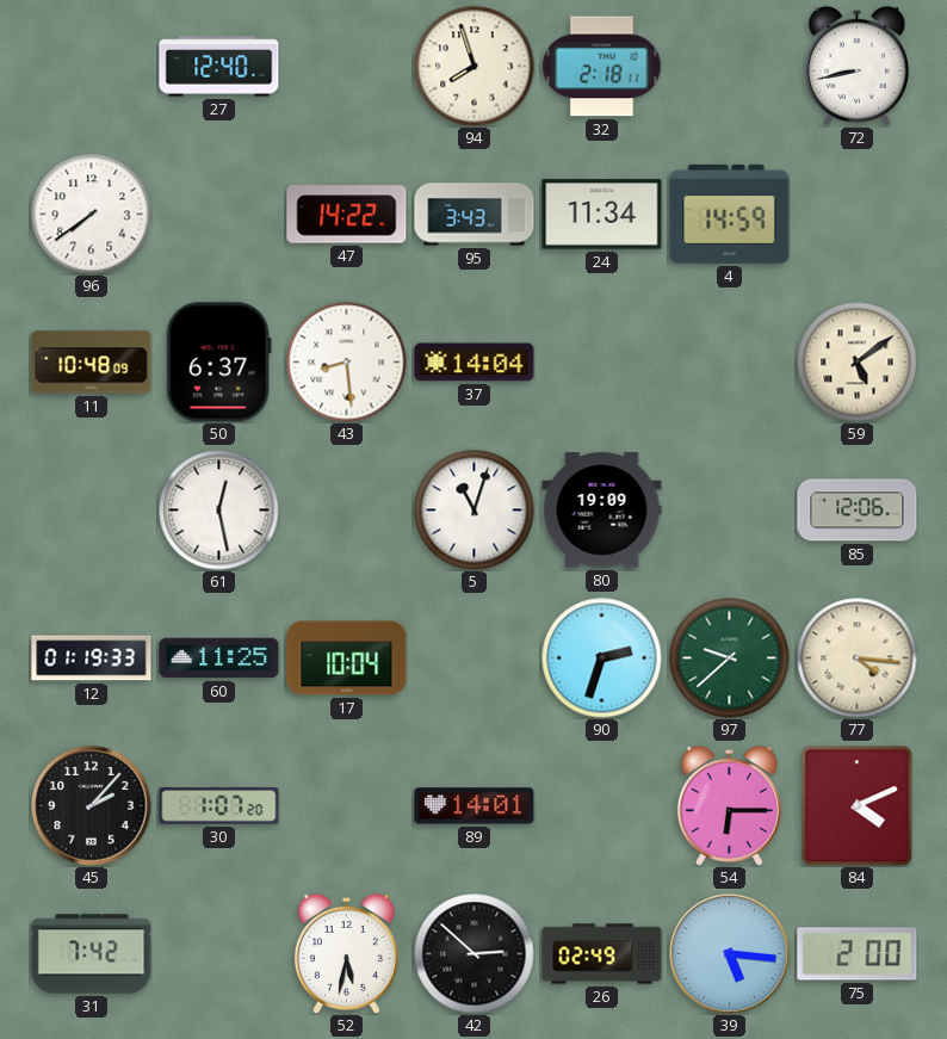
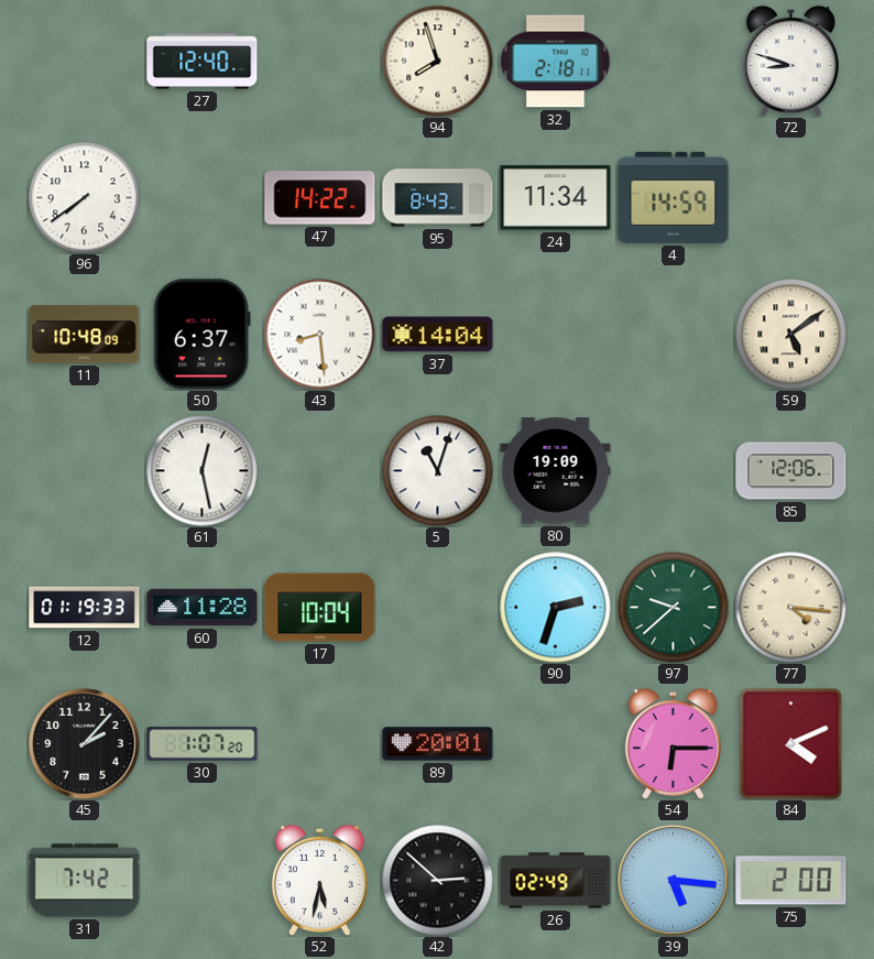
72: 8:43 -> 8:48
95: 3:43 -> 8:43
60: 11:25 -> 11:28
89: 14:01 -> 20:01
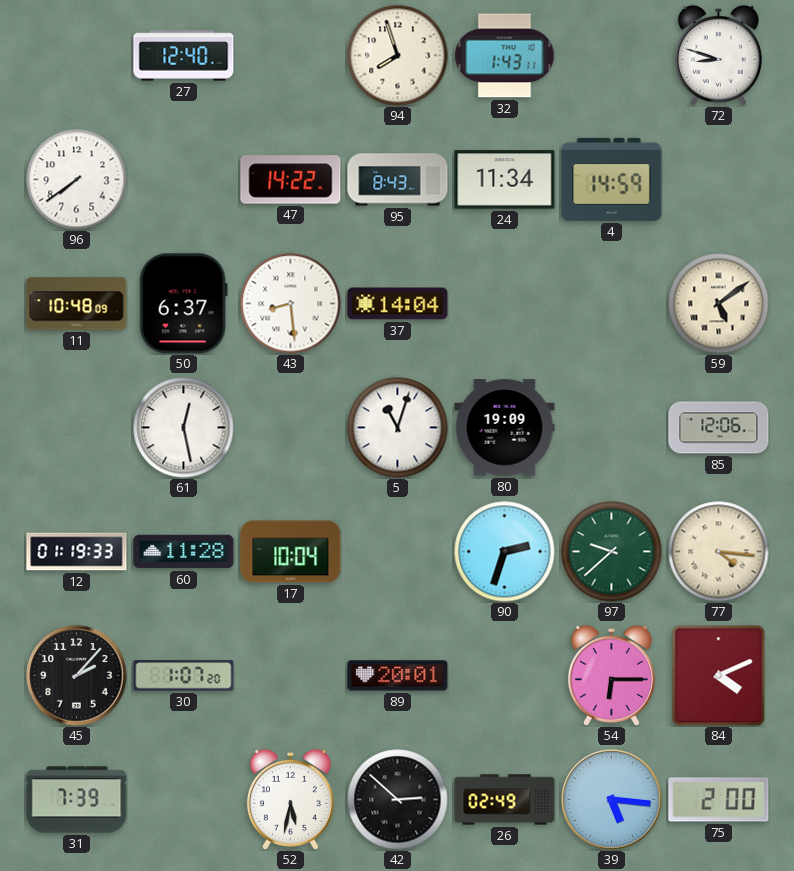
32: 2:18 -> 1:43
31: 7:42 -> 7:39
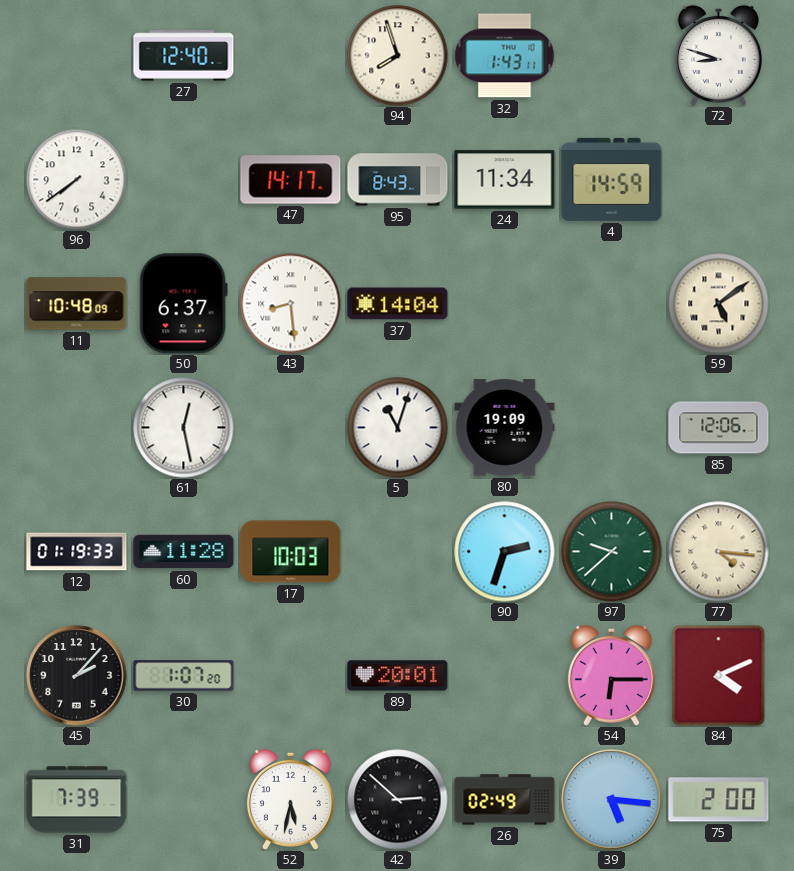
47: 14:22 -> 14:17
17: 10:04 -> 10:03
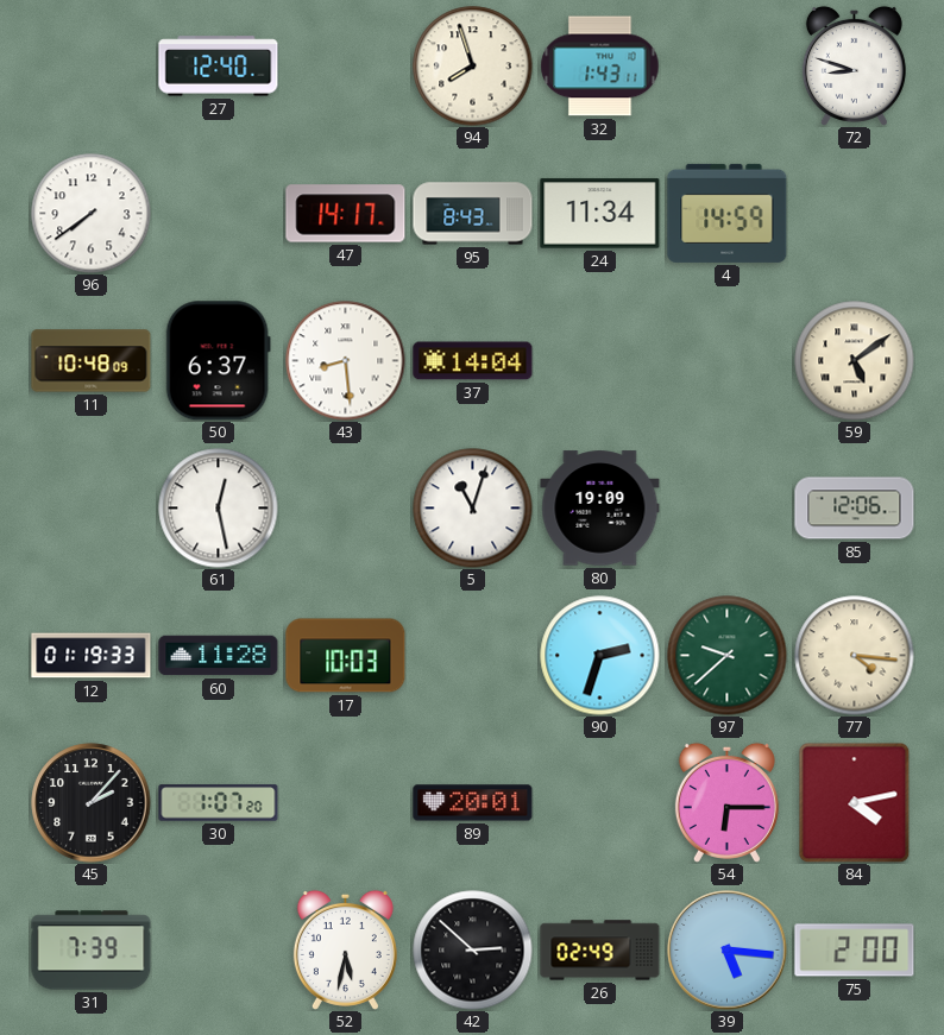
84: 4:11 -> 4:13
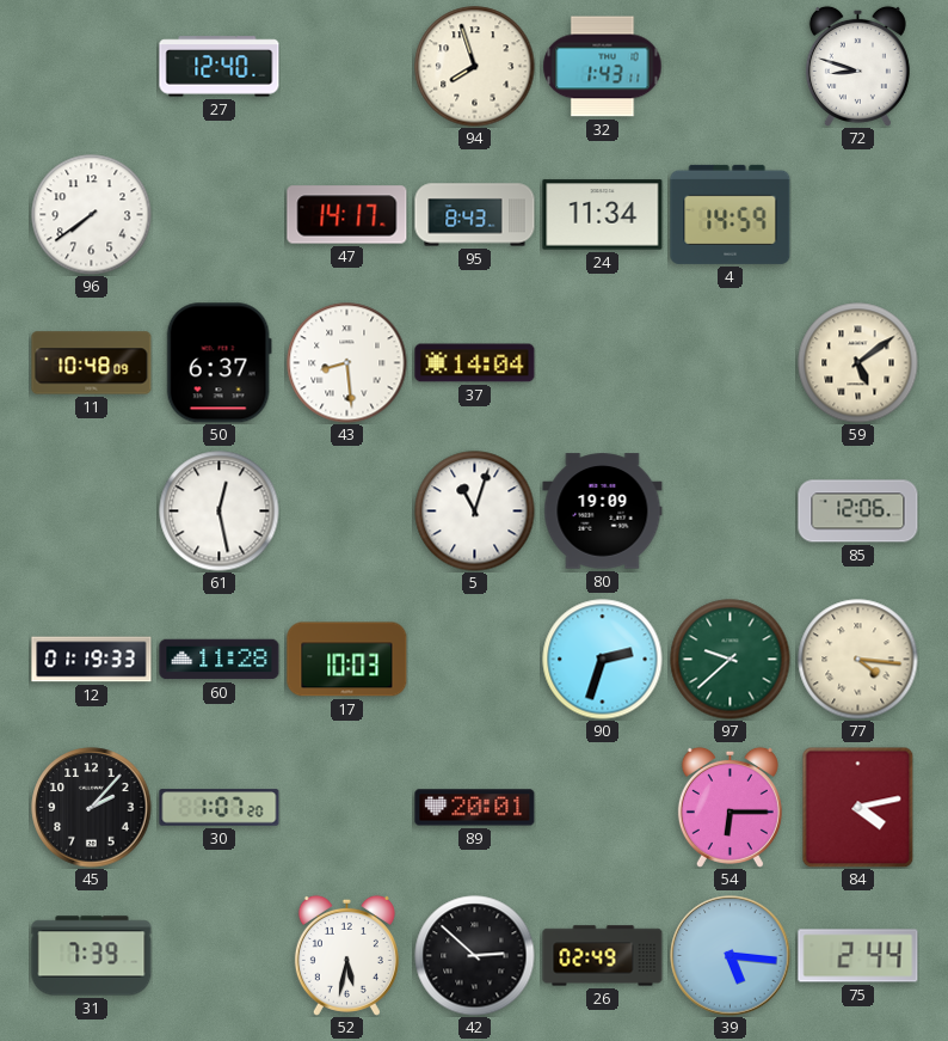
75: 2:00 -> 2:44
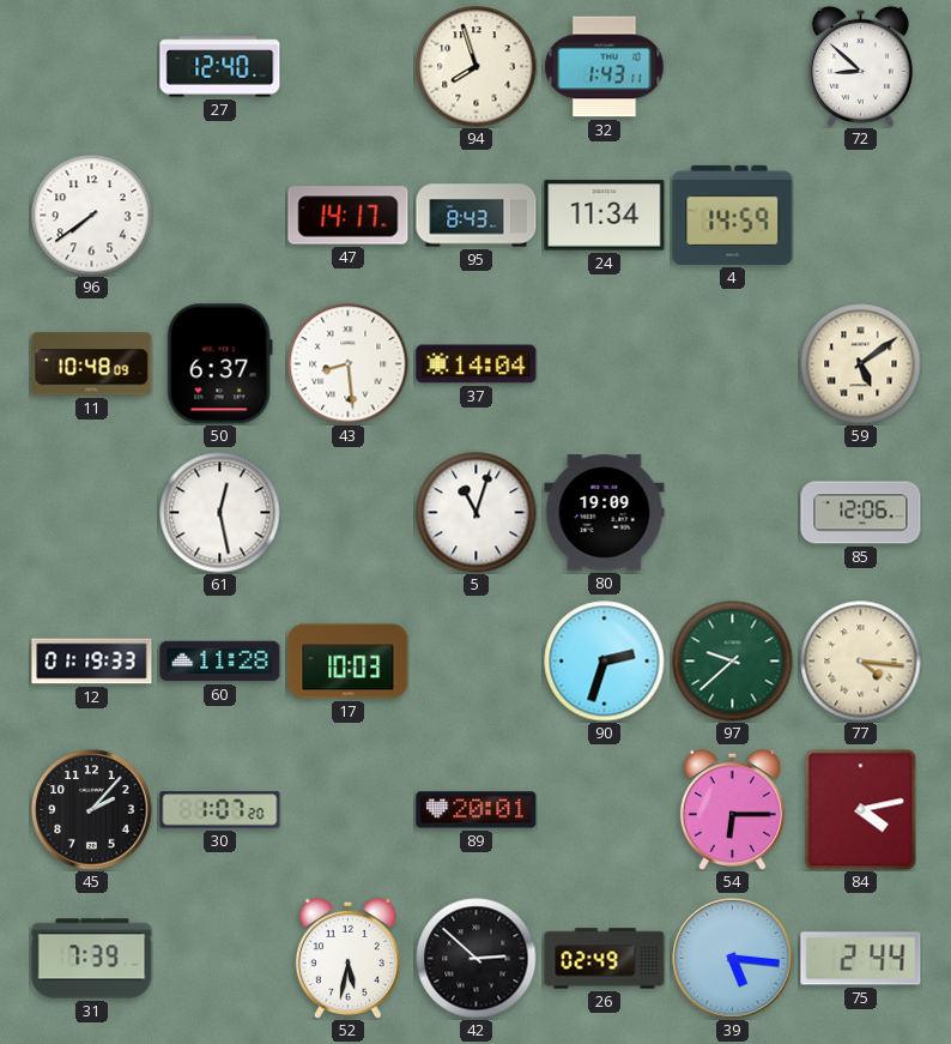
72: 8:48 -> 8:52
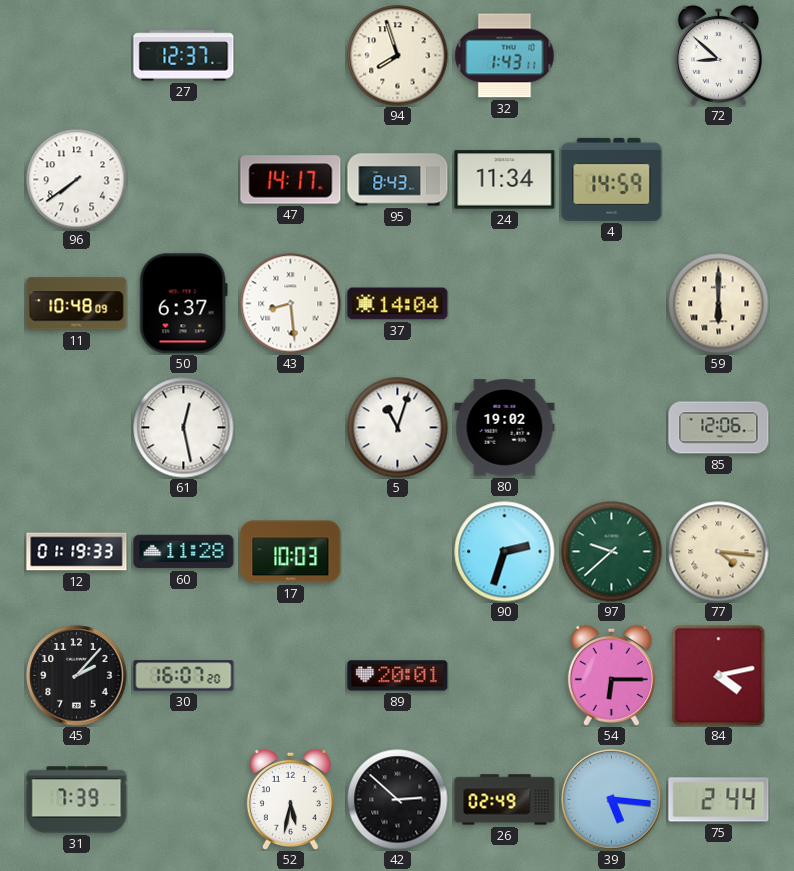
27: 12:40 -> 12:37
59: 5:09 -> 6:00
80: 19:09 -> 19:02
30: 1:07 -> 16:07
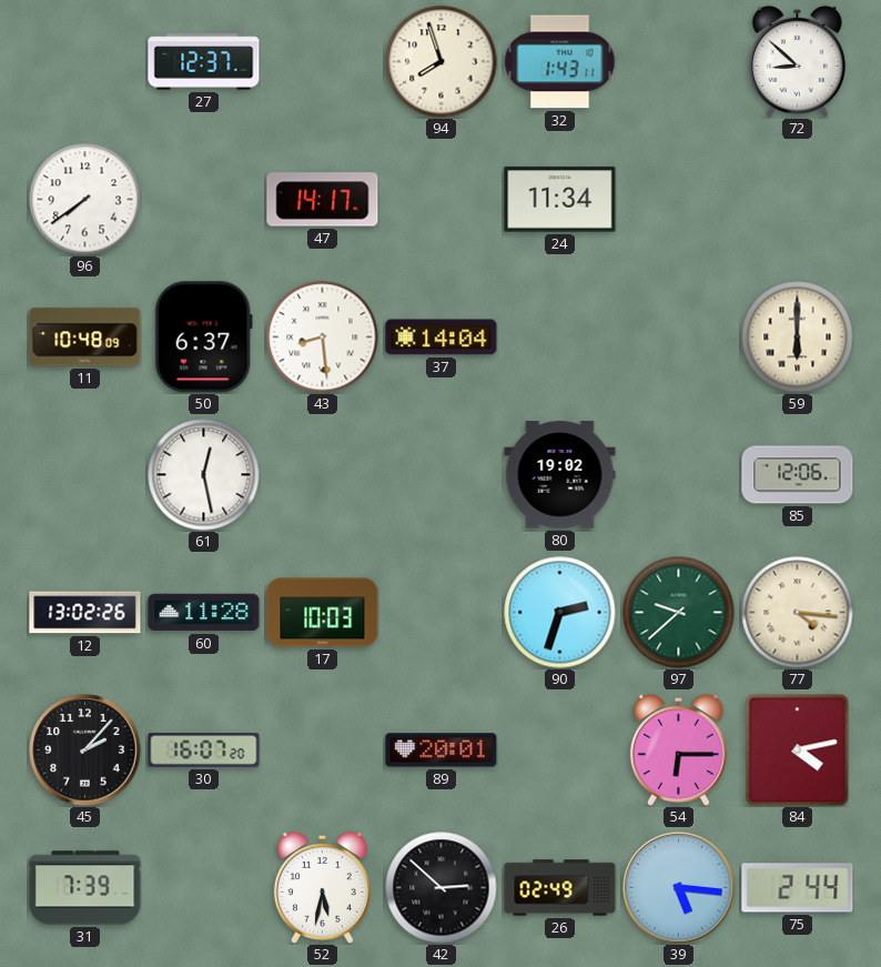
95: 8:43 -> none
4: 14:59 -> none
5: 11:03 -> none
12: 01:19 -> 13:02
